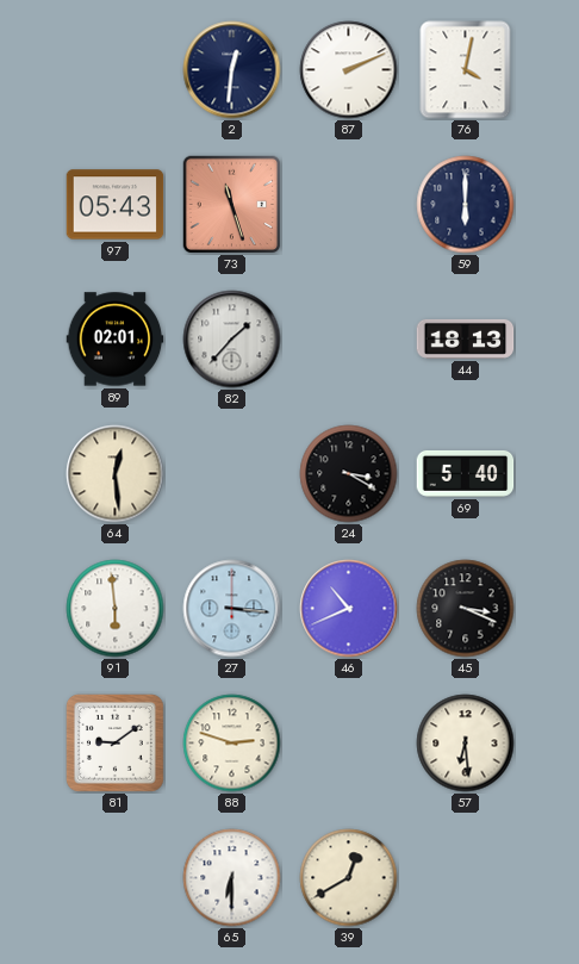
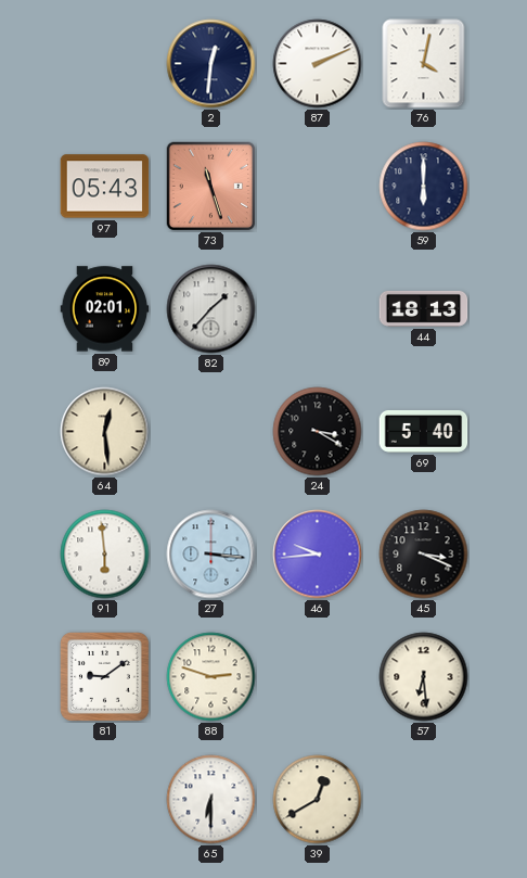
46: 10:41 -> 9:44
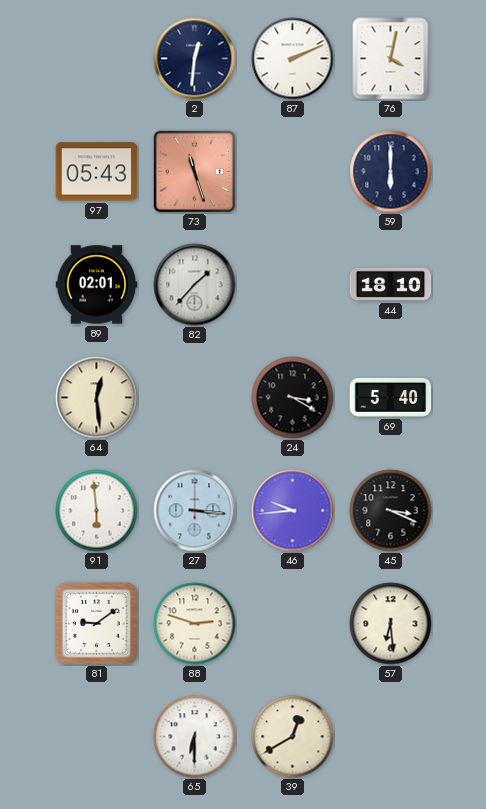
44: 18:13 -> 18:10
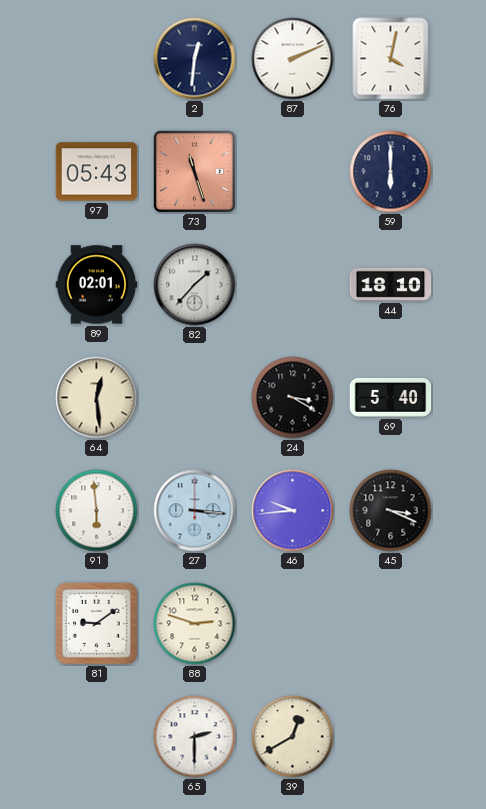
57: 6:29 -> none
65: 6:30 -> 2:30
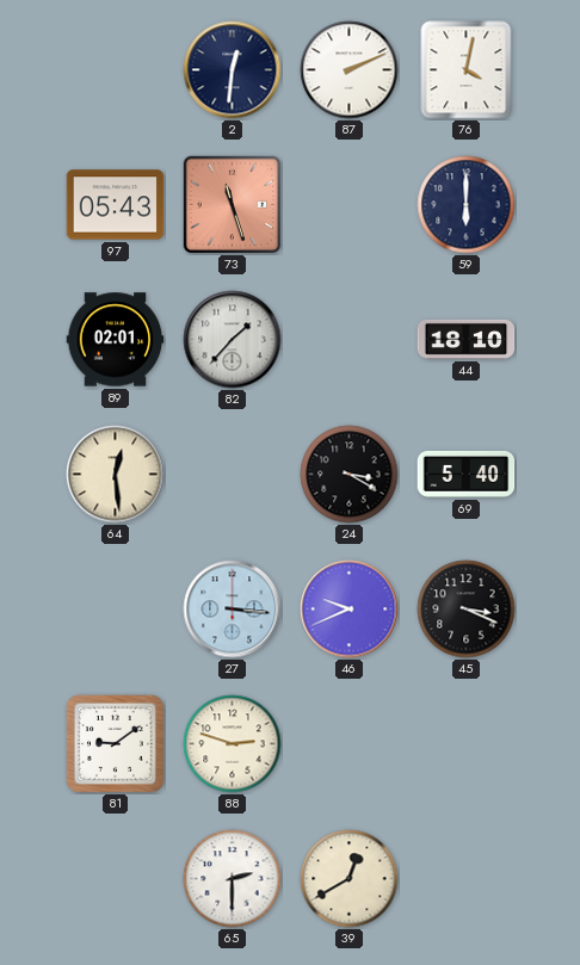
91: 5:59 -> none
46: 9:44 -> 9:41
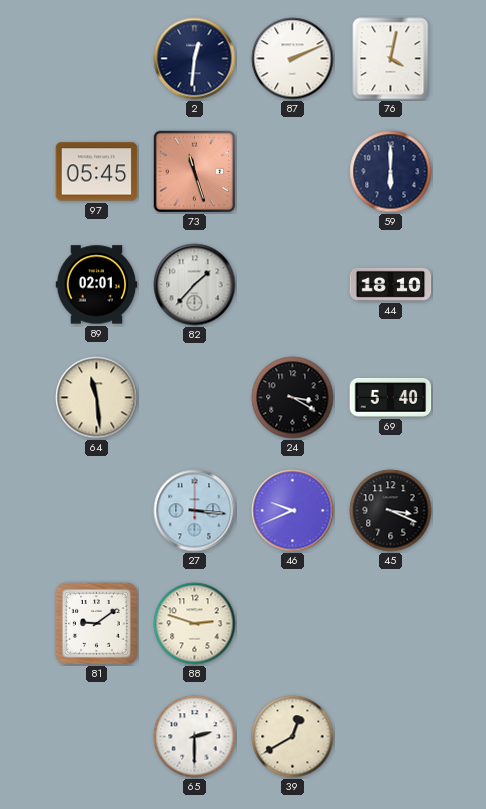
97: 05:43 -> 05:45
64: 12:29 -> 11:29
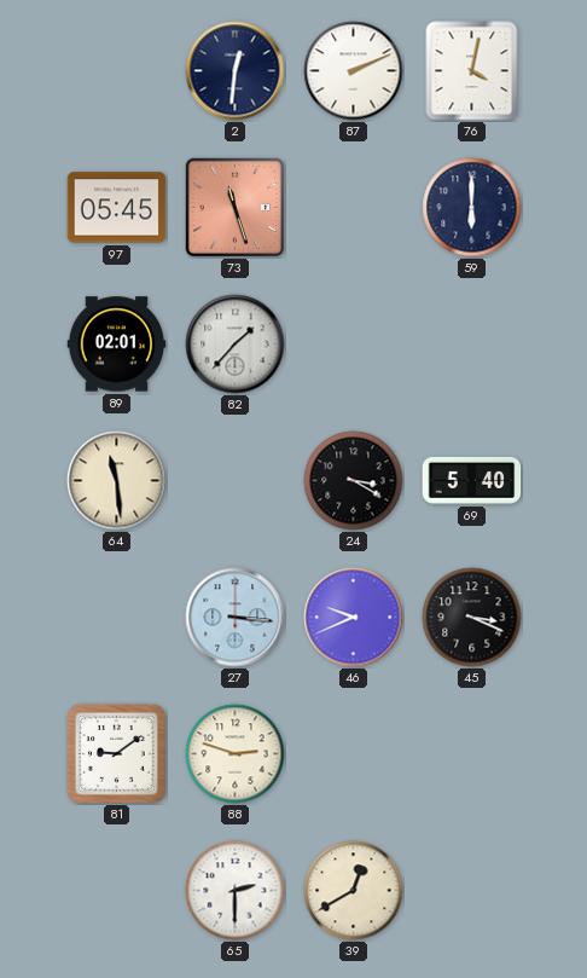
44: 18:10 -> none
